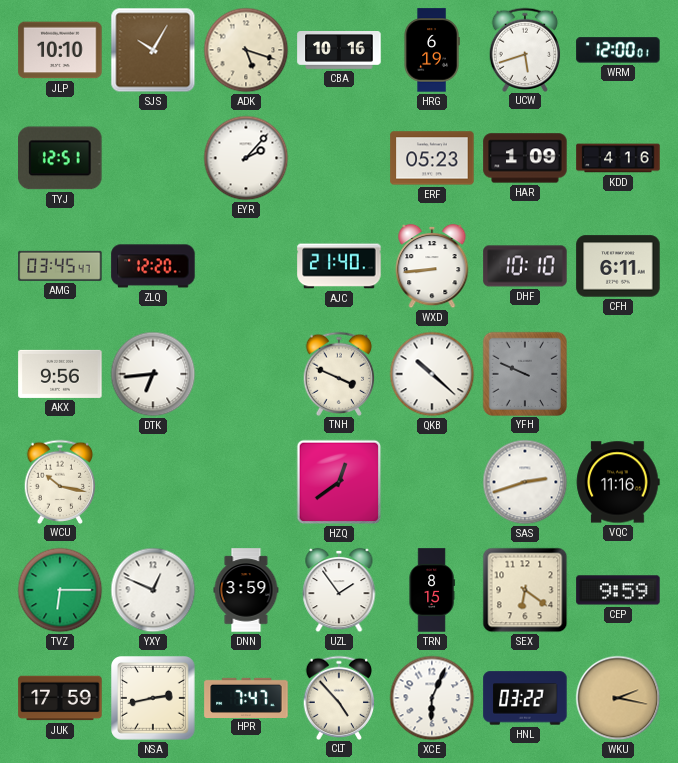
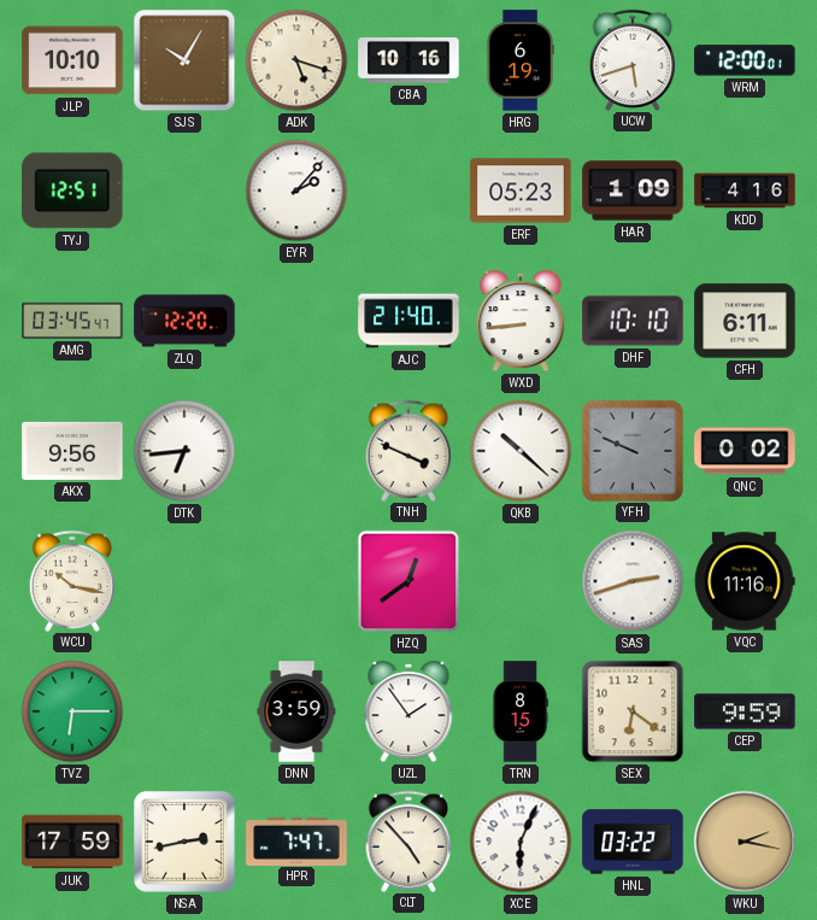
QNC: none -> 0:02
YXY: 12:49 -> none
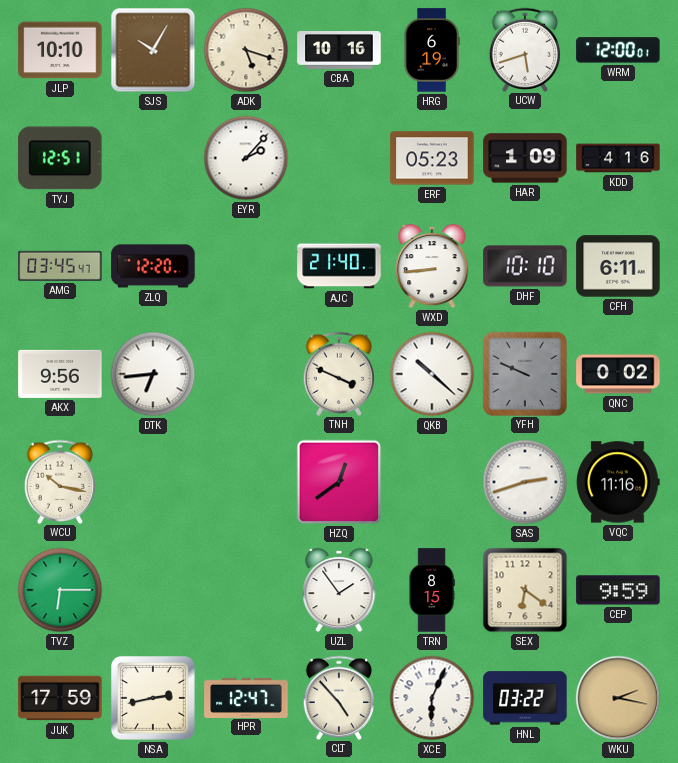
DNN: 3:59 -> none
HPR: 7:47 -> 12:47
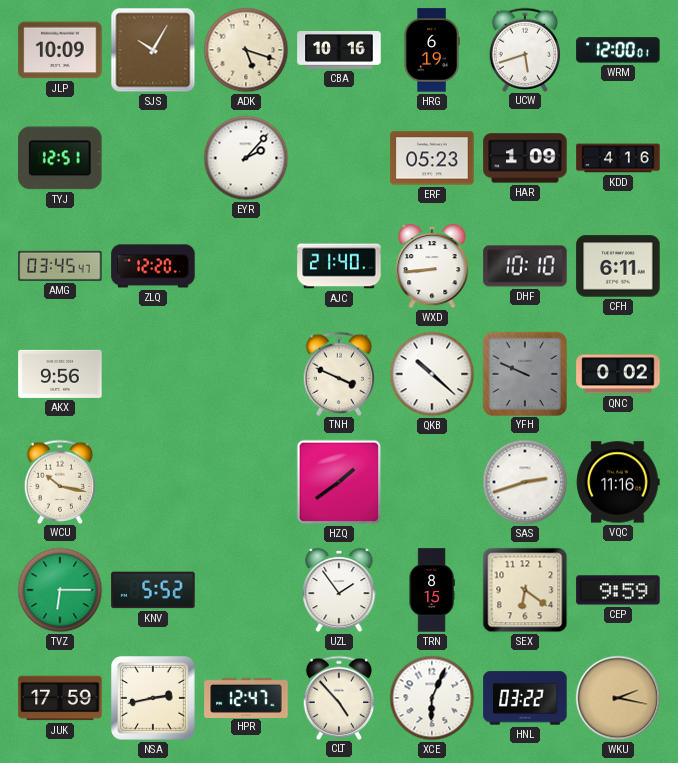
JLP: 10:10 -> 10:09
DTK: 6:44 -> none
HZQ: 12:39 -> 1:39
KNV: none -> 5:52
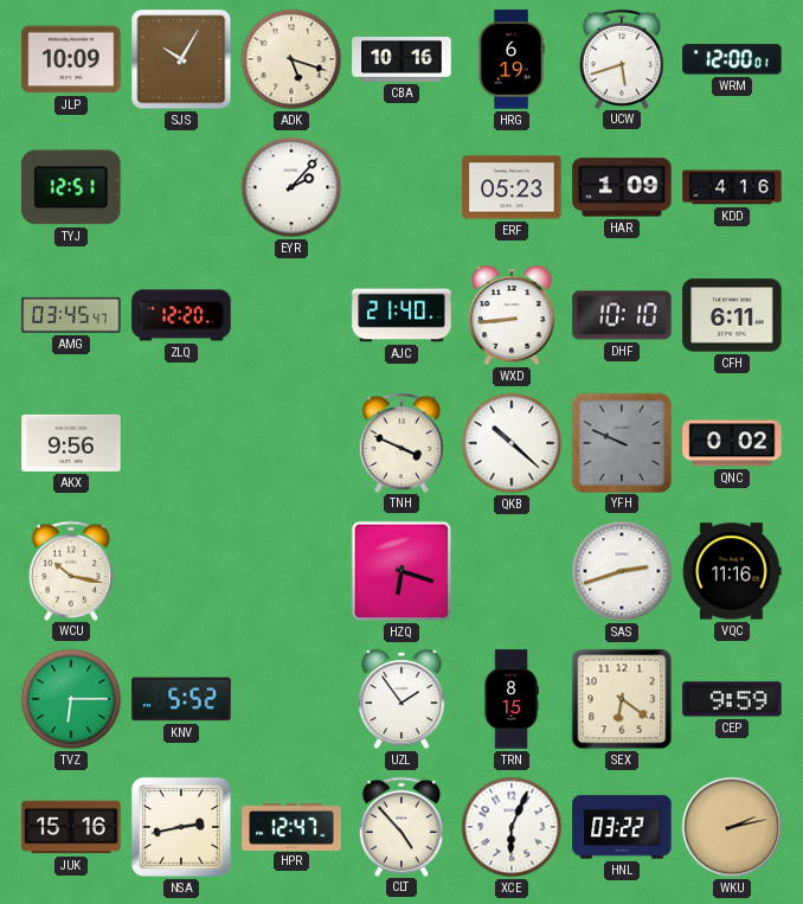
HZQ: 1:39 -> 6:18
JUK: 17:59 -> 15:16
WKU: 2:17 -> 2:13
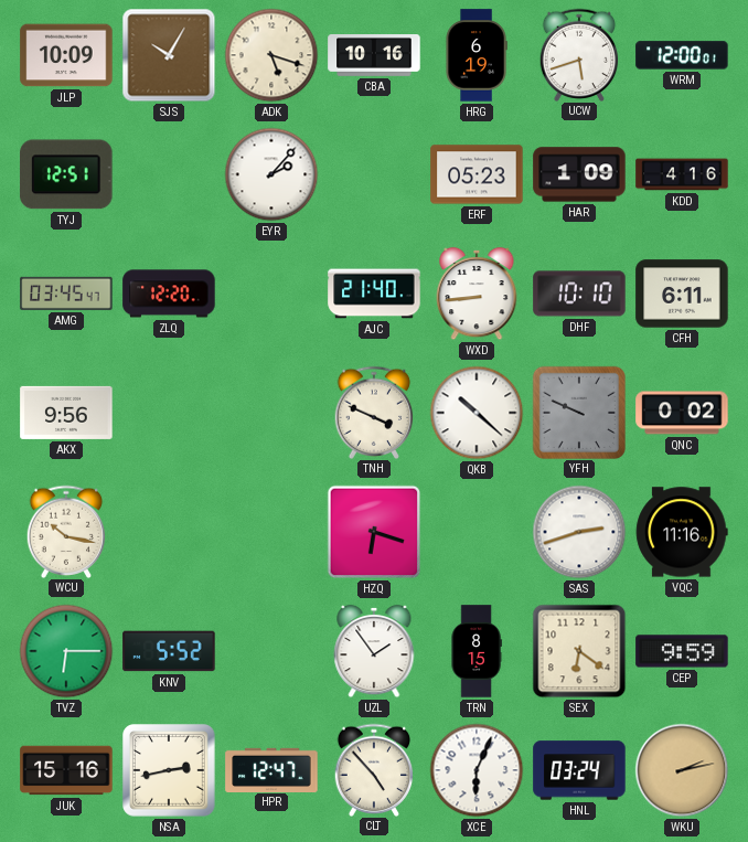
HNL: 03:22 -> 03:24
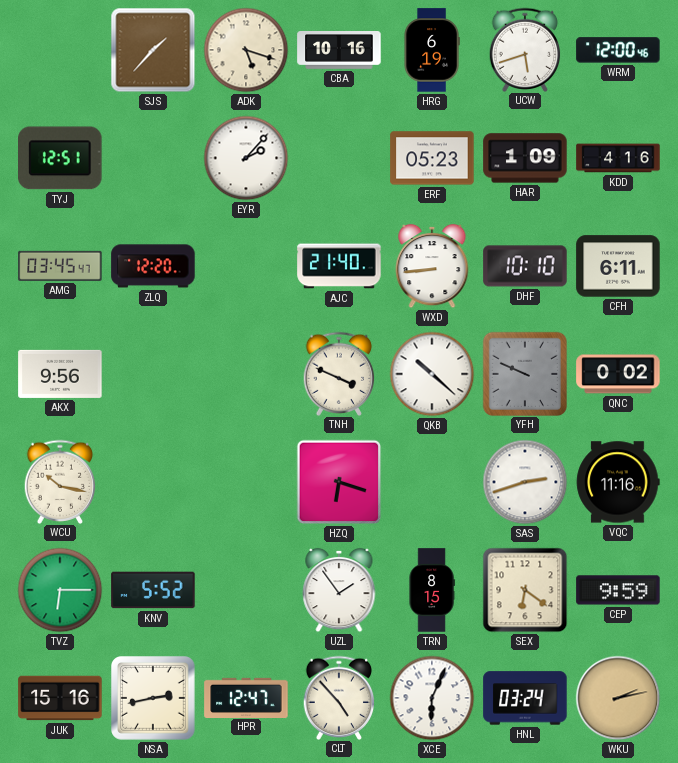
JLP: 10:09 -> none
SJS: 10:05 -> 1:37
WRM: 12:00:01 -> 12:00:46
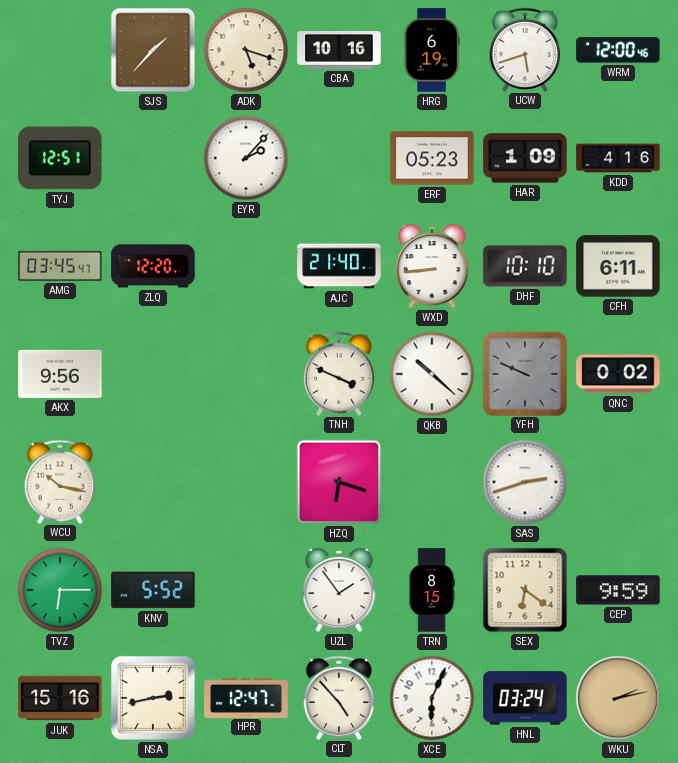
VQC: 11:16 -> none
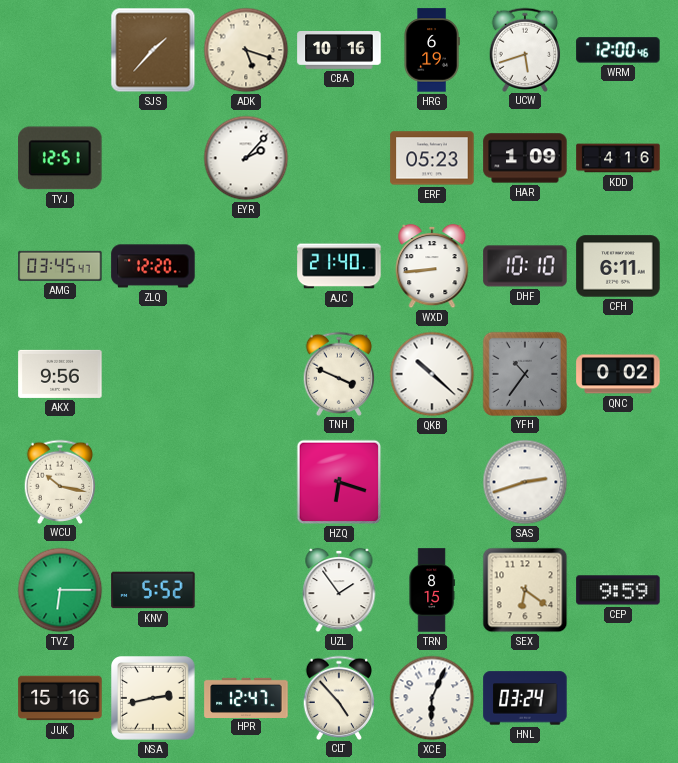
YFH: 9:49 -> 10:36
WKU: 2:13 -> none
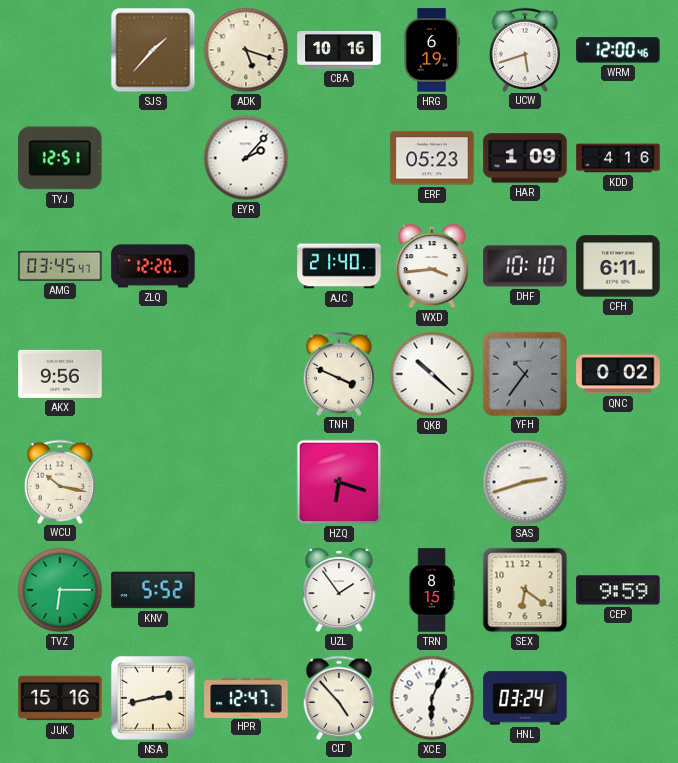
WXD: 8:44 -> 3:44
